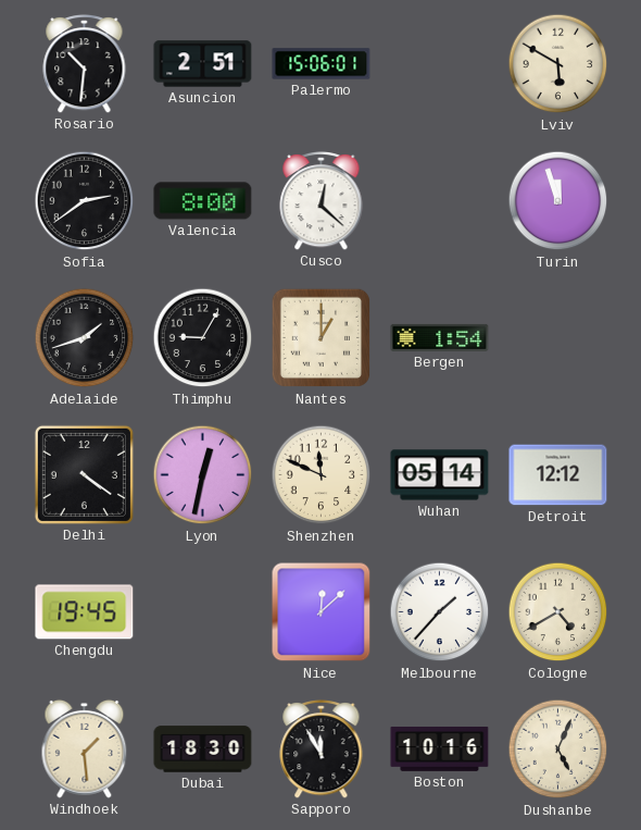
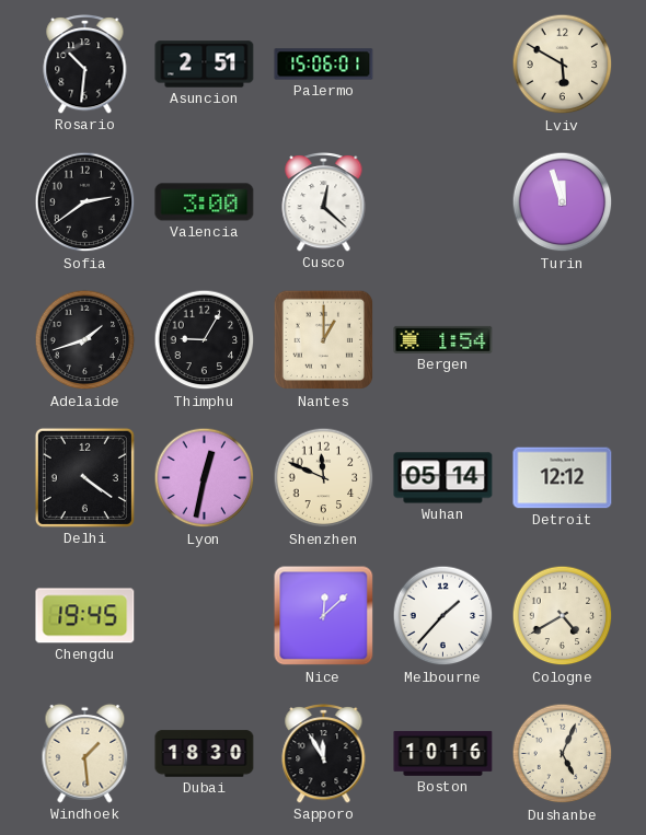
Valencia: 8:00 -> 3:00
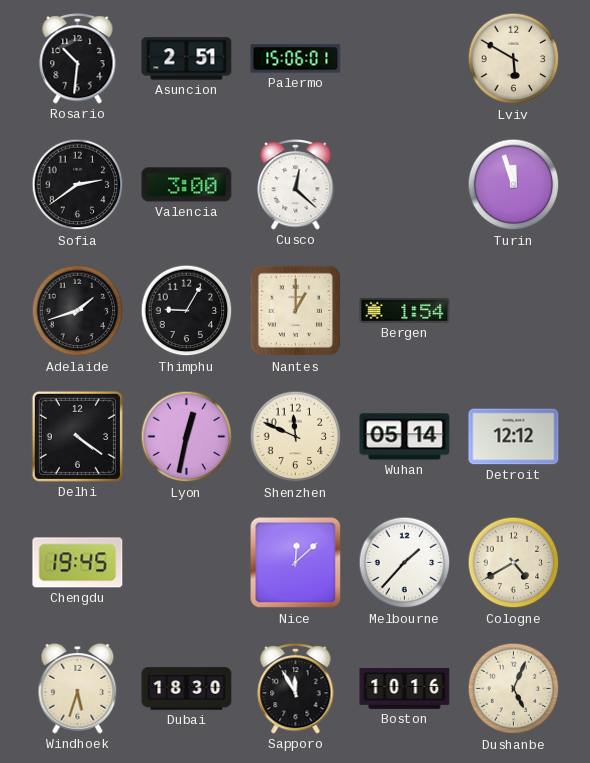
Windhoek: 1:29 -> 5:33
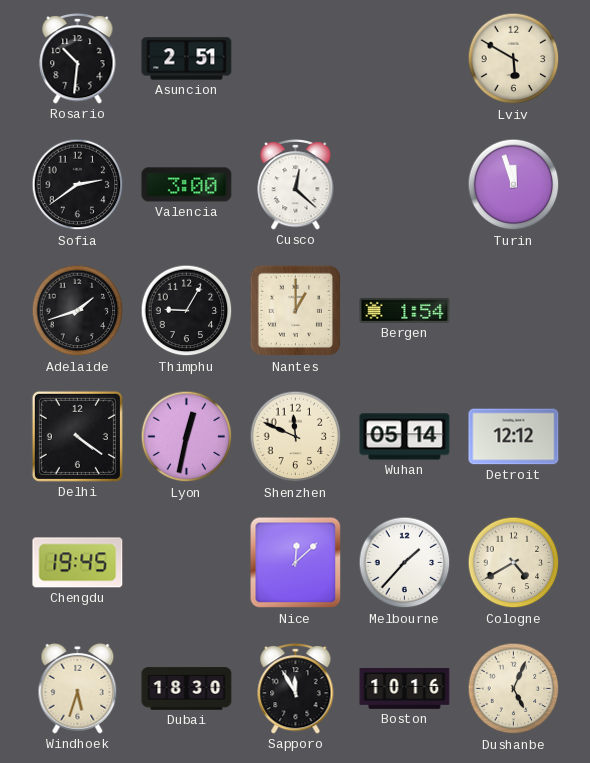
Palermo: 15:06 -> none
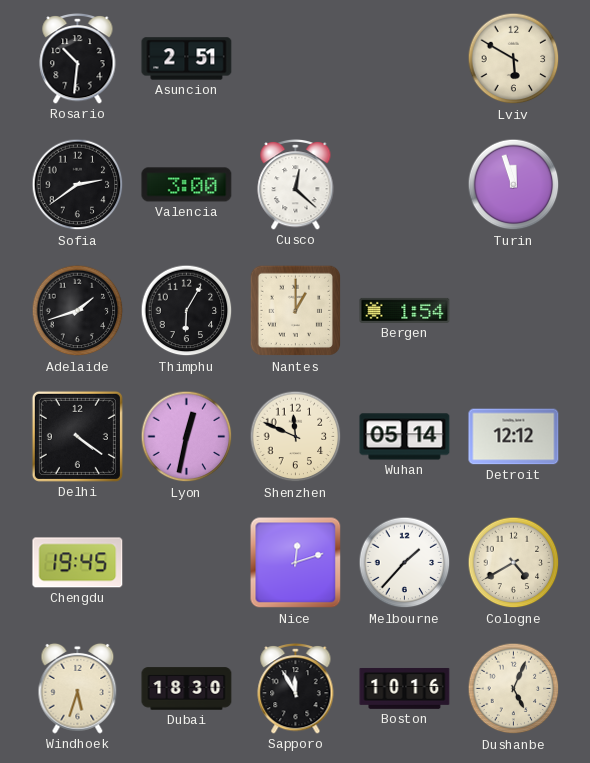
Thimphu: 9:05 -> 6:05
Nice: 12:08 -> 12:12
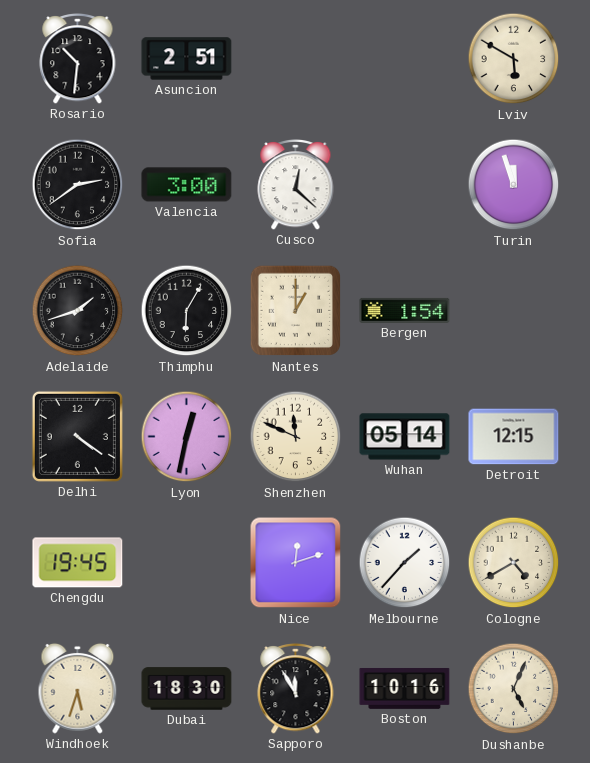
Detroit: 12:12 -> 12:15
